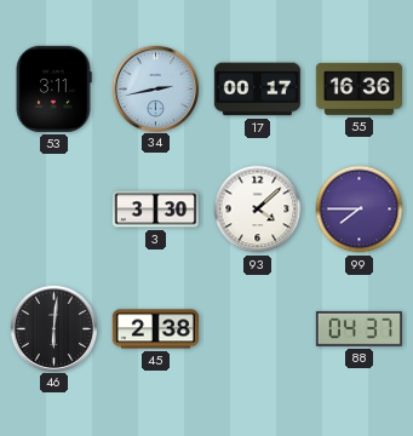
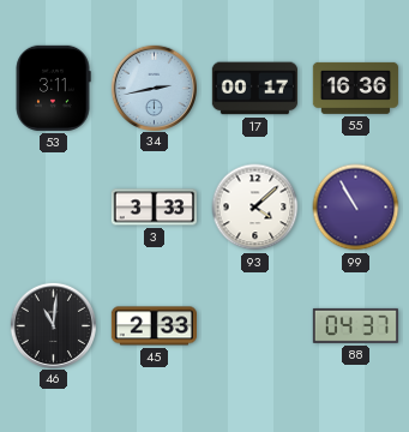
3: 3:30 -> 3:33
99: 7:45 -> 10:55
46: 6:01 -> 11:01
45: 2:38 -> 2:33
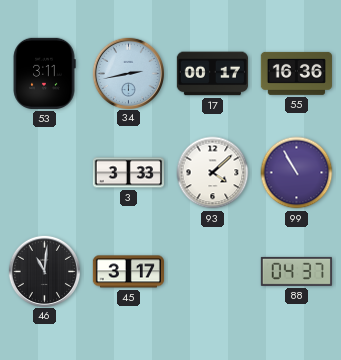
45: 2:33 -> 3:17
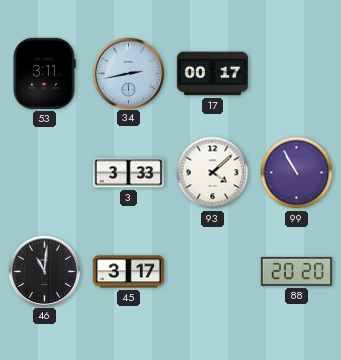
55: 16:36 -> none
88: 04:37 -> 20:20
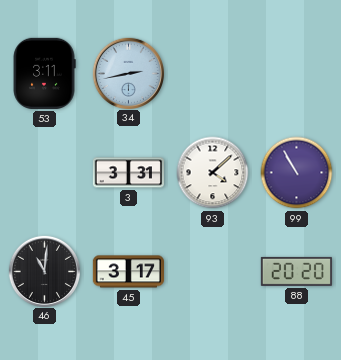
17: 00:17 -> none
3: 3:33 -> 3:31
